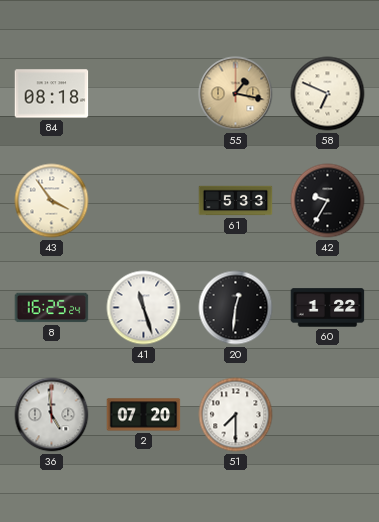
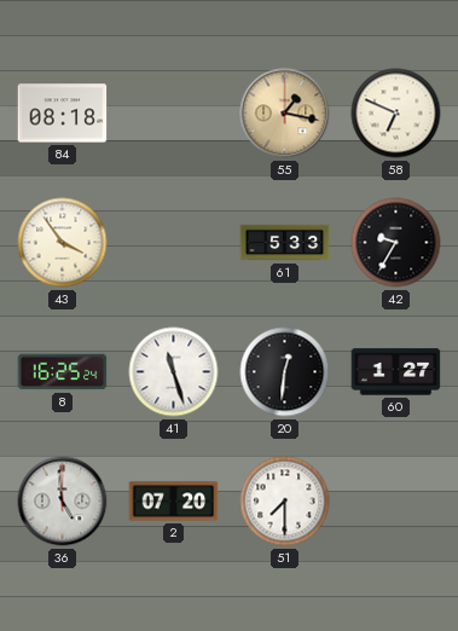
60: 1:22 -> 1:27
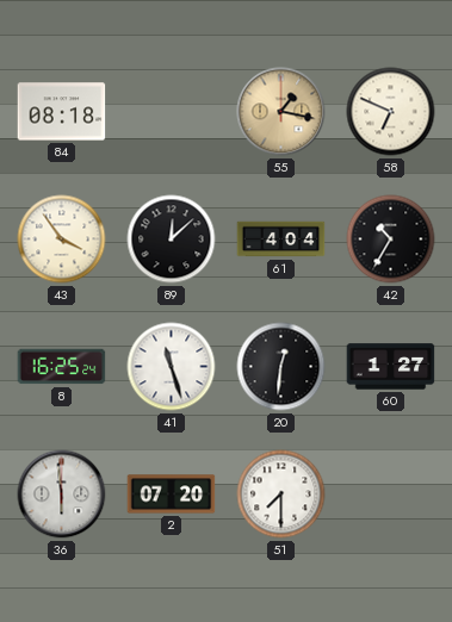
89: none -> 12:08
61: 5:33 -> 4:04
42: 9:35 -> 10:35
36: 4:59 -> 5:59
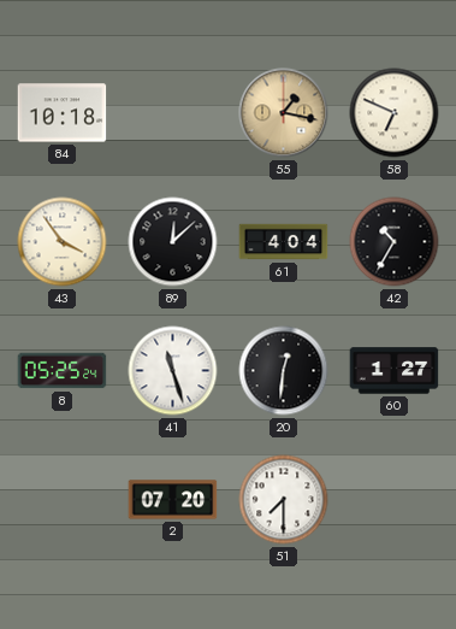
84: 08:18 -> 10:18
8: 16:25 -> 05:25
36: 5:59 -> none
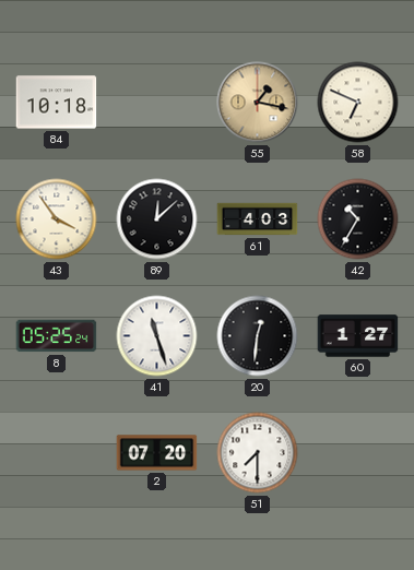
61: 4:04 -> 4:03
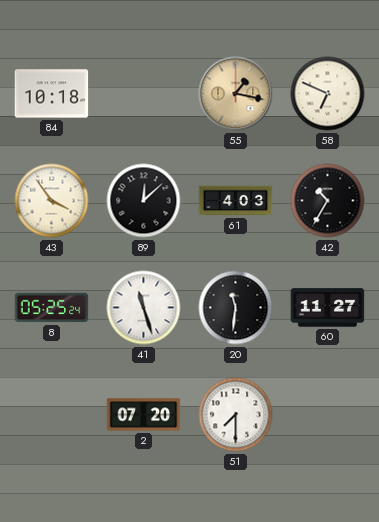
20: 12:31 -> 11:31
60: 1:27 -> 11:27
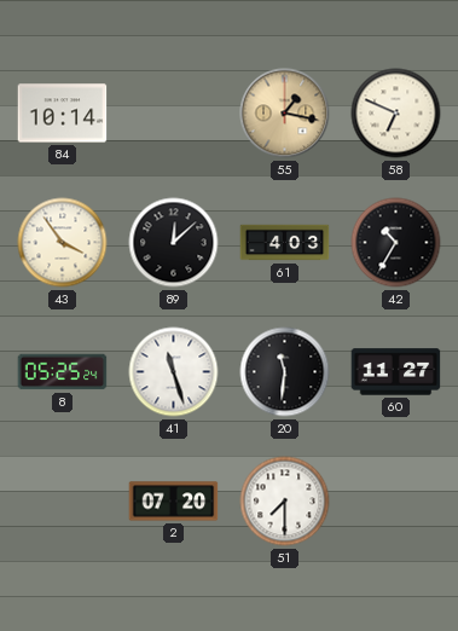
84: 10:18 -> 10:14
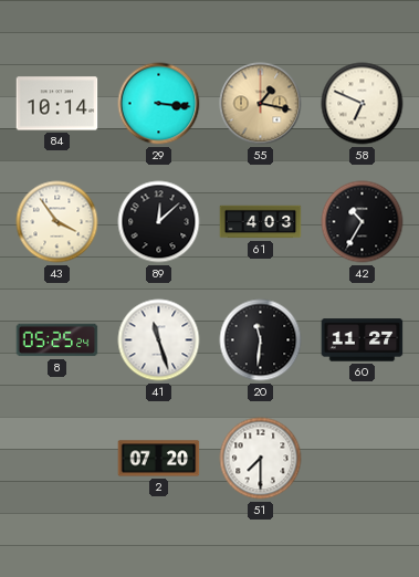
29: none -> 3:16
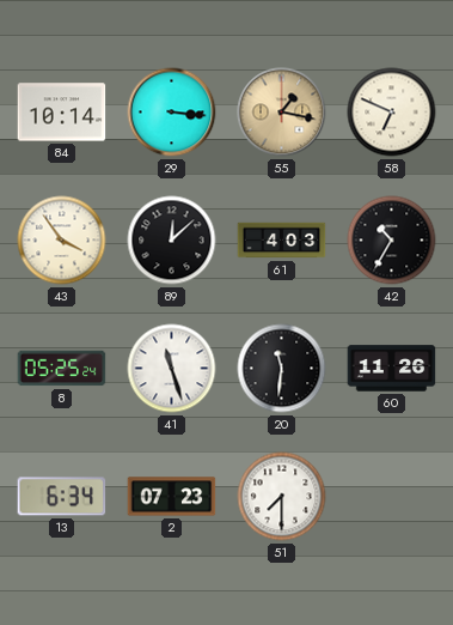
60: 11:27 -> 11:26
13: none -> 6:34
2: 07:20 -> 07:23
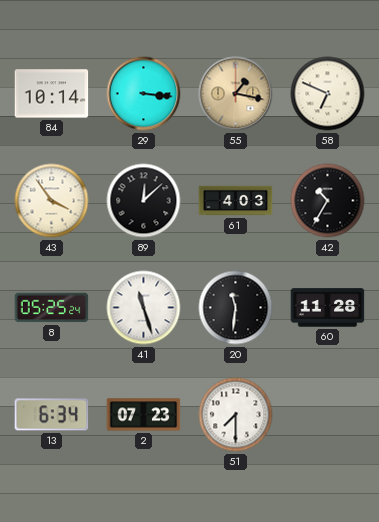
60: 11:26 -> 11:28
